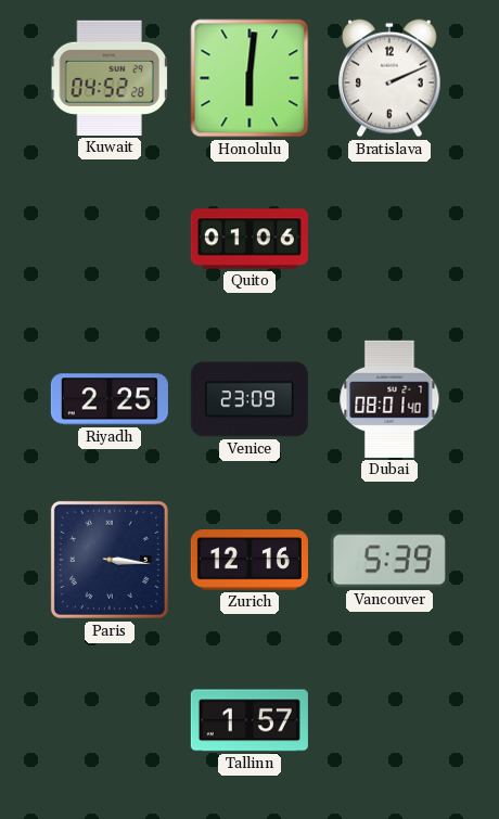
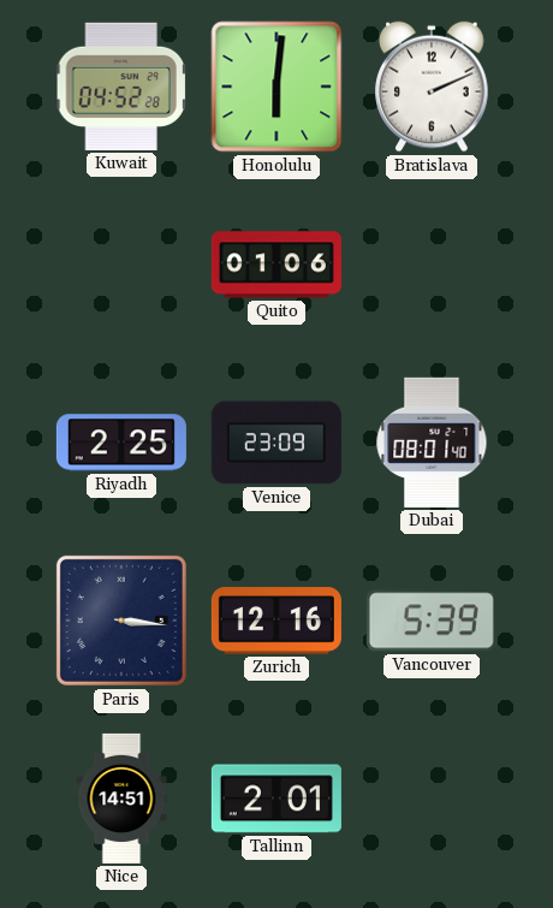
Nice: none -> 14:51
Tallinn: 1:57 -> 2:01
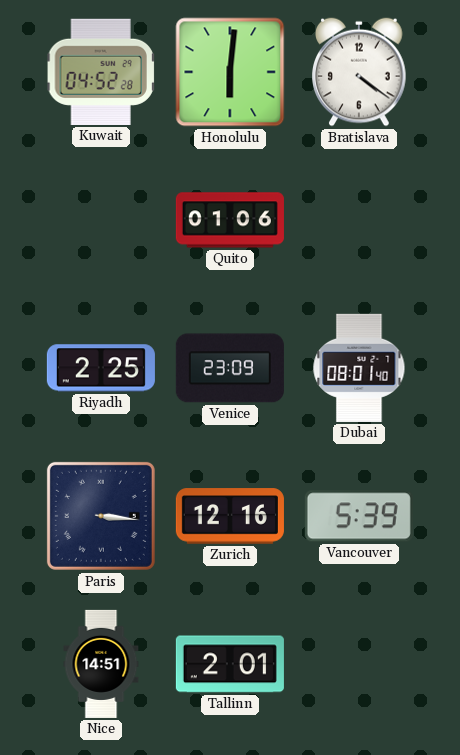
Bratislava: 2:11 -> 4:21
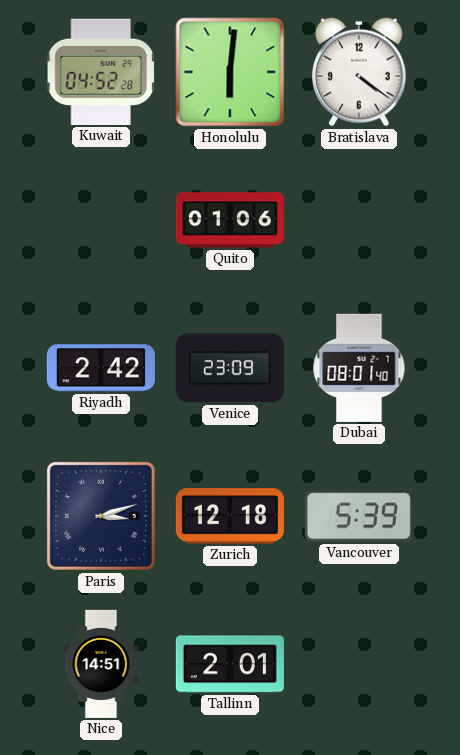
Riyadh: 2:25 -> 2:42
Paris: 3:16 -> 3:12
Zurich: 12:16 -> 12:18
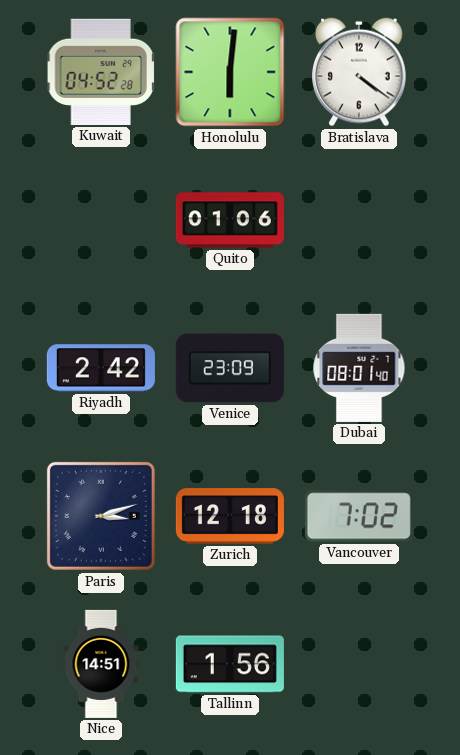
Vancouver: 5:39 -> 7:02
Tallinn: 2:01 -> 1:56
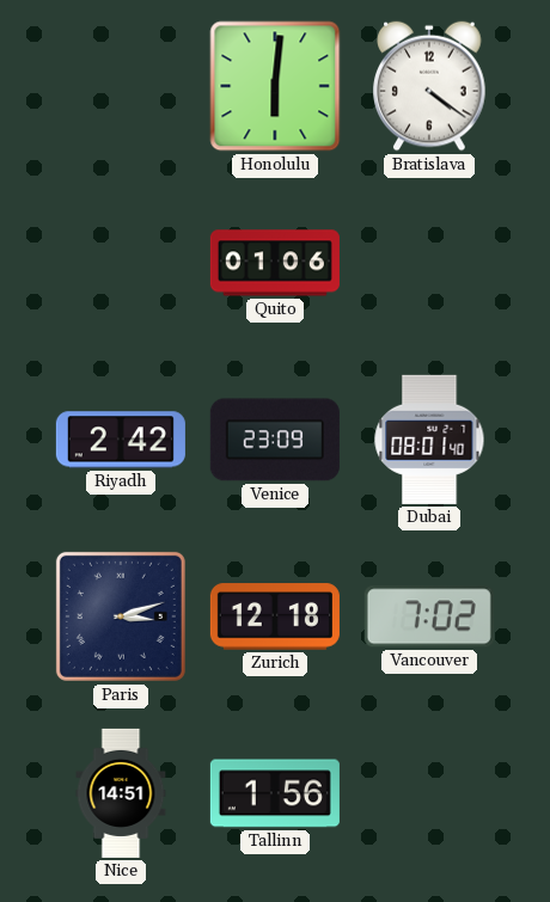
Kuwait: 04:52 -> none
